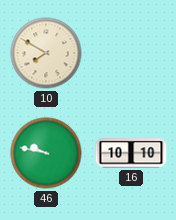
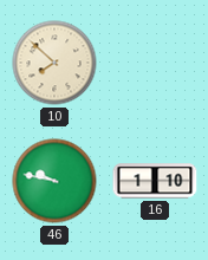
10: 7:50 -> 7:52
16: 10:10 -> 1:10
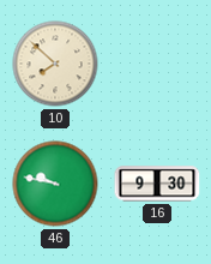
16: 1:10 -> 9:30
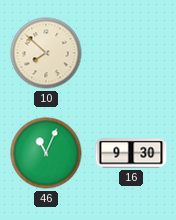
46: 9:47 -> 11:04
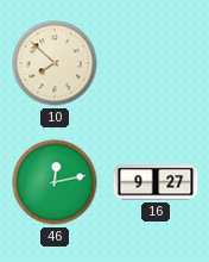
46: 11:04 -> 12:13
16: 9:30 -> 9:27
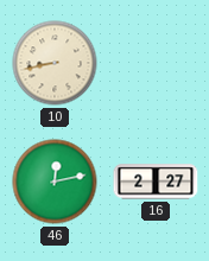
10: 7:52 -> 8:43
16: 9:27 -> 2:27
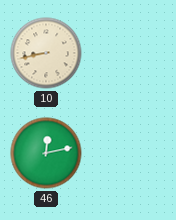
16: 2:27 -> none
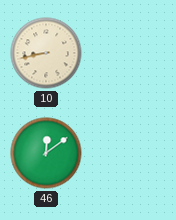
46: 12:13 -> 12:09
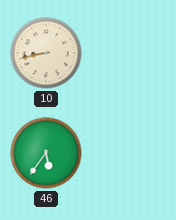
46: 12:09 -> 5:36
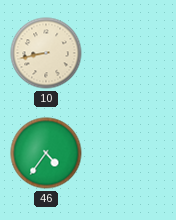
46: 5:36 -> 4:36
